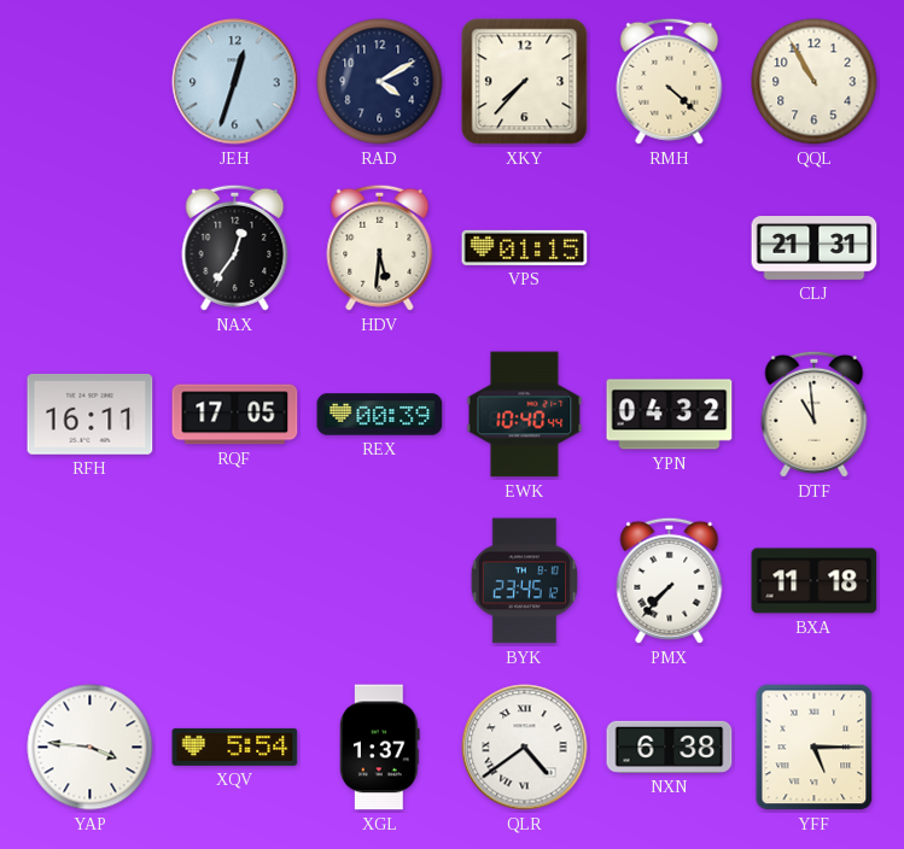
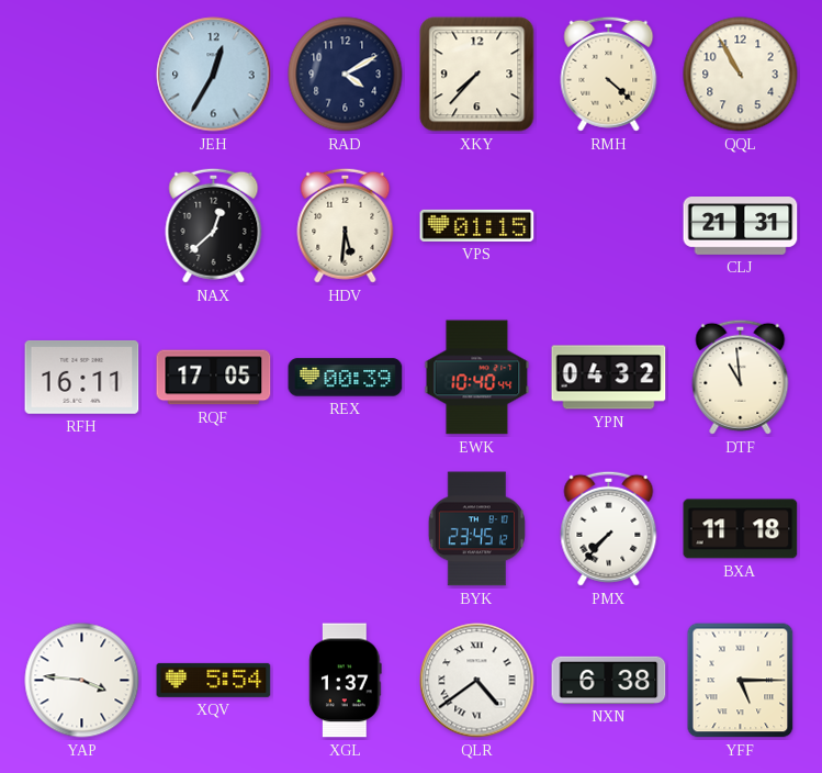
JEH: 12:33 -> 12:35
NAX: 12:36 -> 12:38
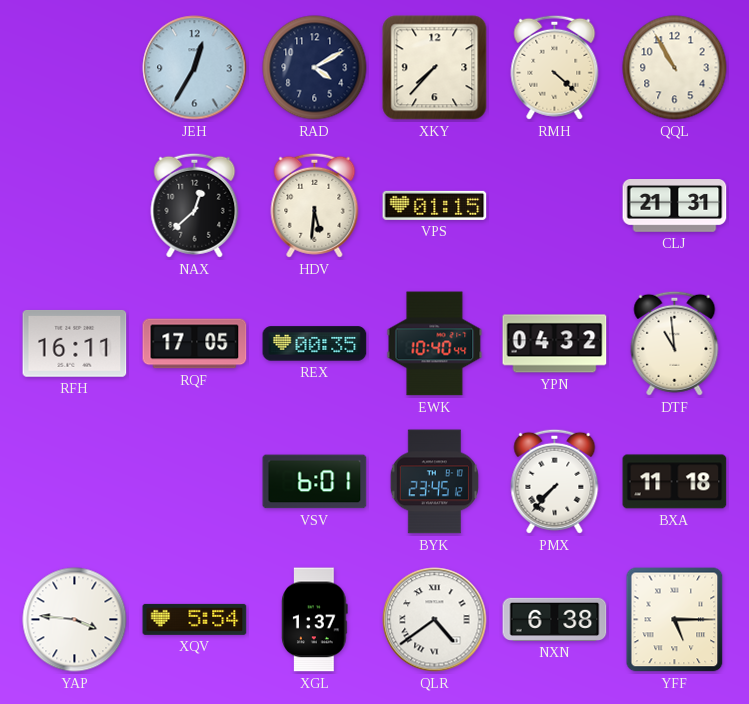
REX: 00:39 -> 00:35
VSV: none -> 6:01
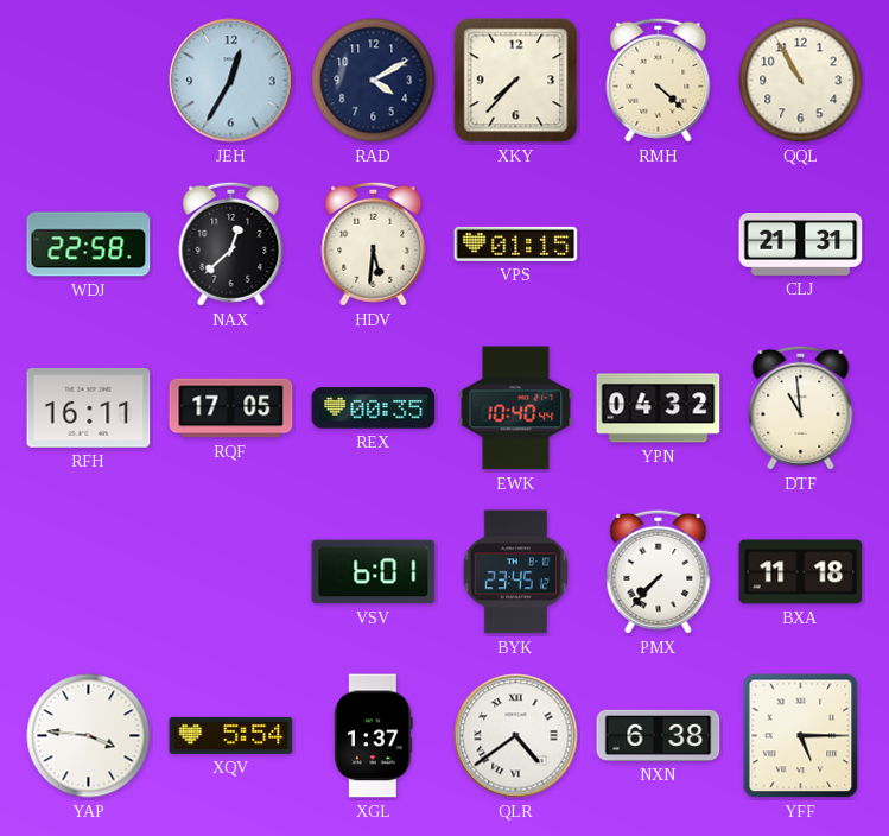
WDJ: none -> 22:58
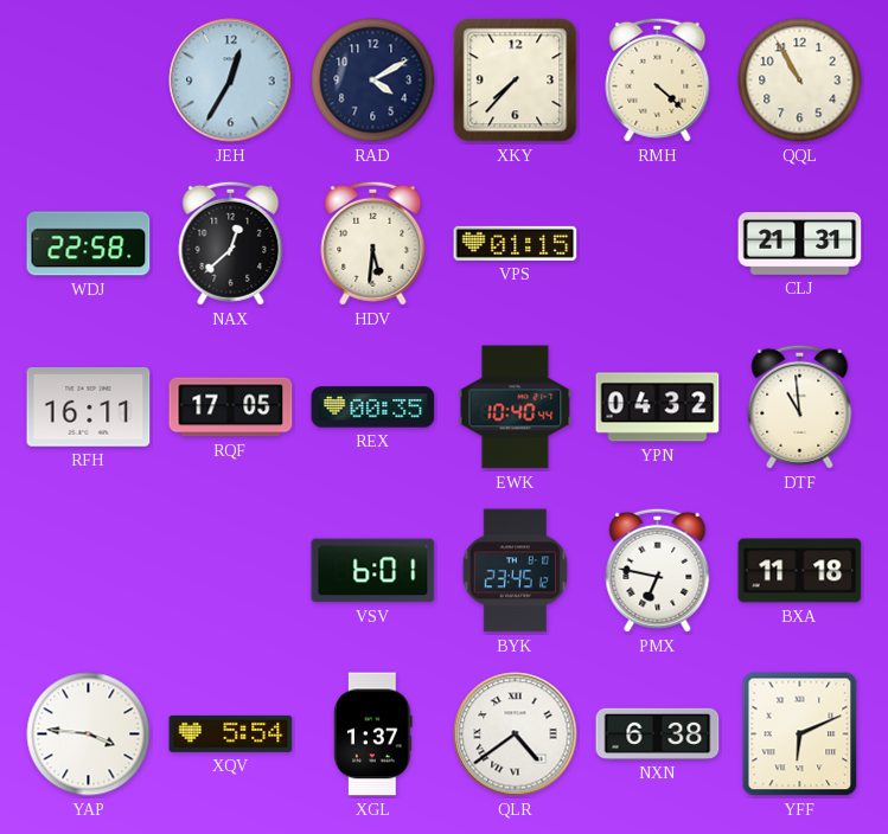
PMX: 7:37 -> 6:47
YFF: 5:15 -> 6:11
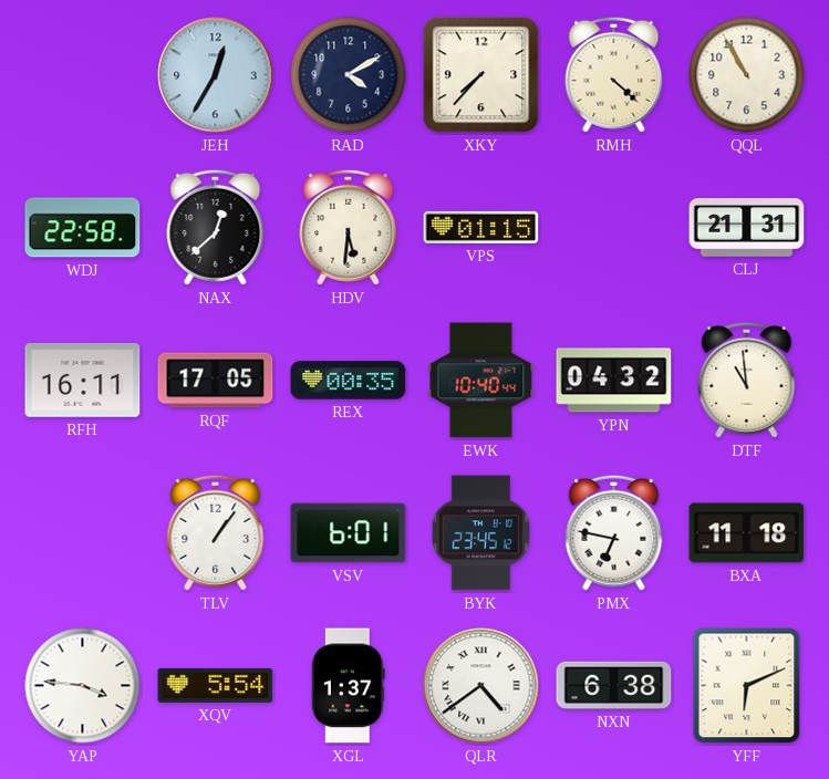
TLV: none -> 1:06
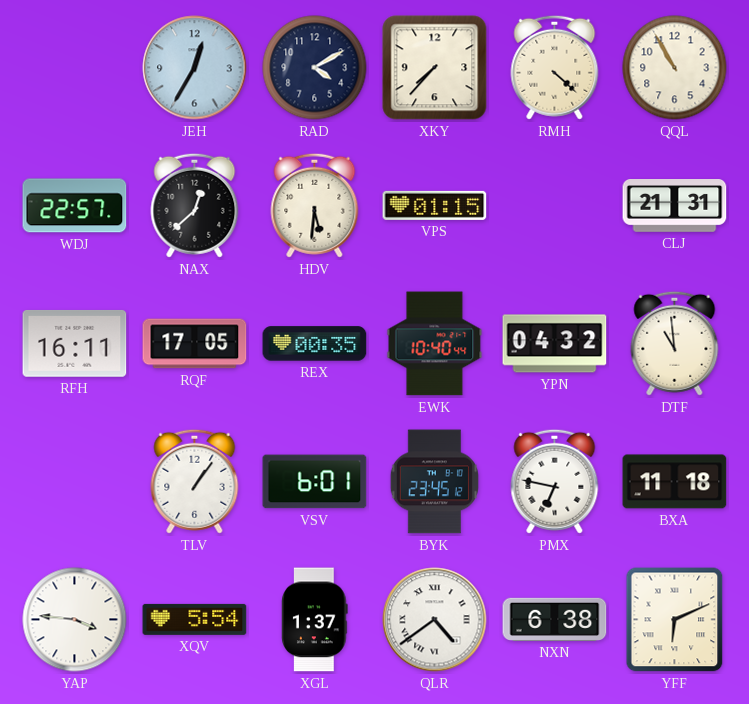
WDJ: 22:58 -> 22:57
